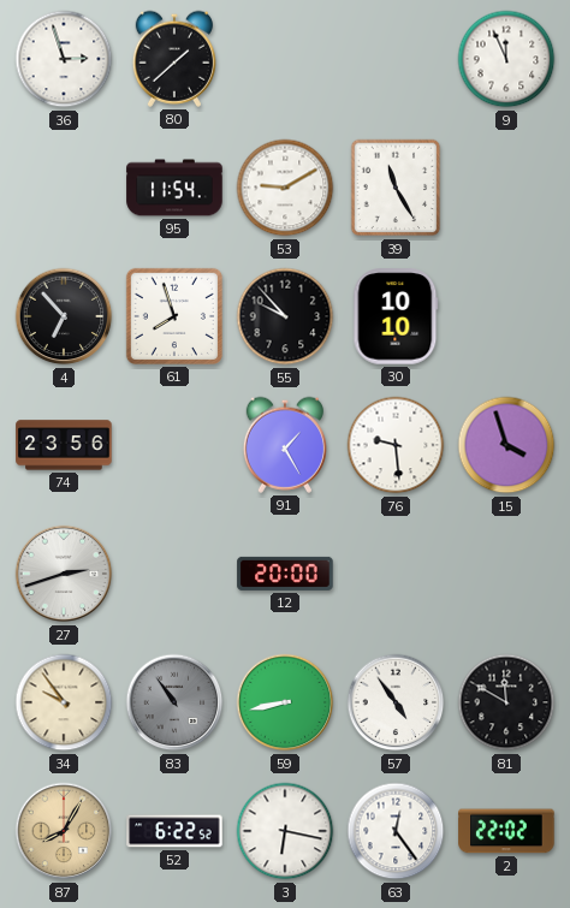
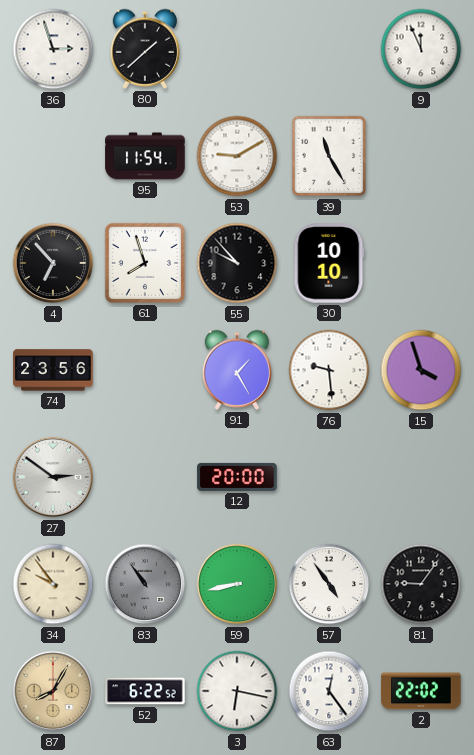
27: 2:42 -> 2:51
81: 11:50 -> 9:06
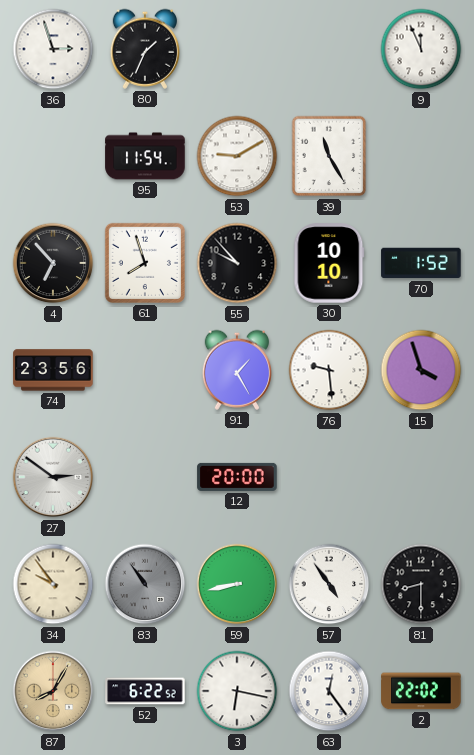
80: 1:38 -> 1:34
70: none -> 1:52
81: 9:06 -> 8:30
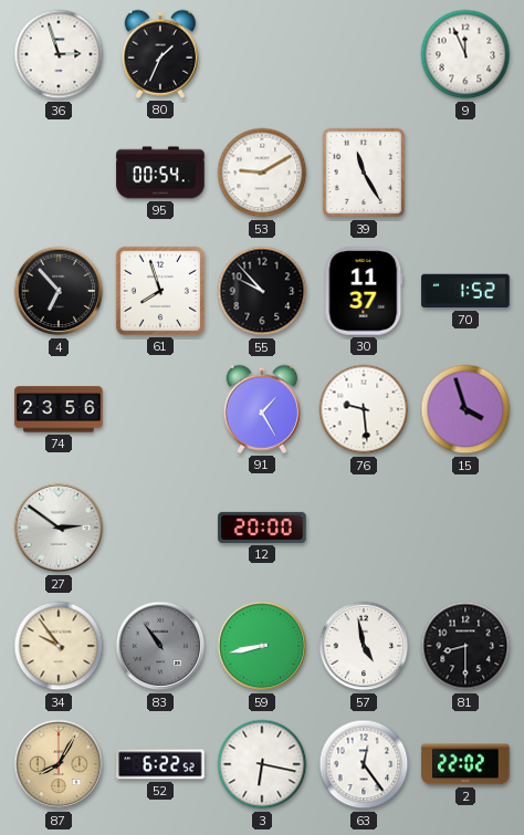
95: 11:54 -> 00:54
30: 10:10 -> 11:37
57: 4:54 -> 4:58
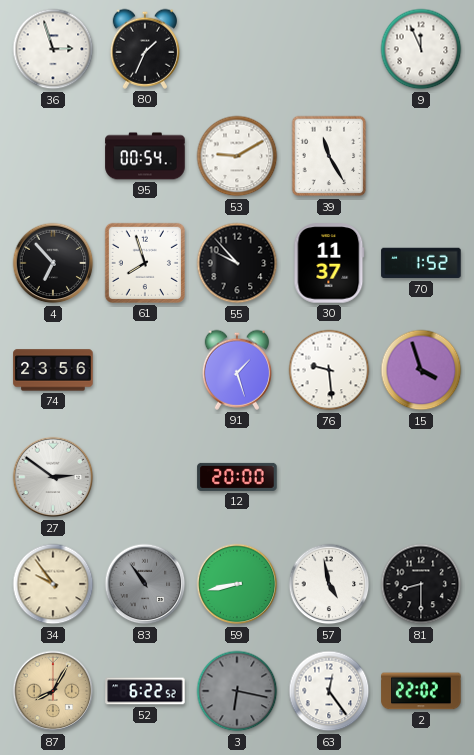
91: 1:25 -> 1:27
3 dial: white -> grey
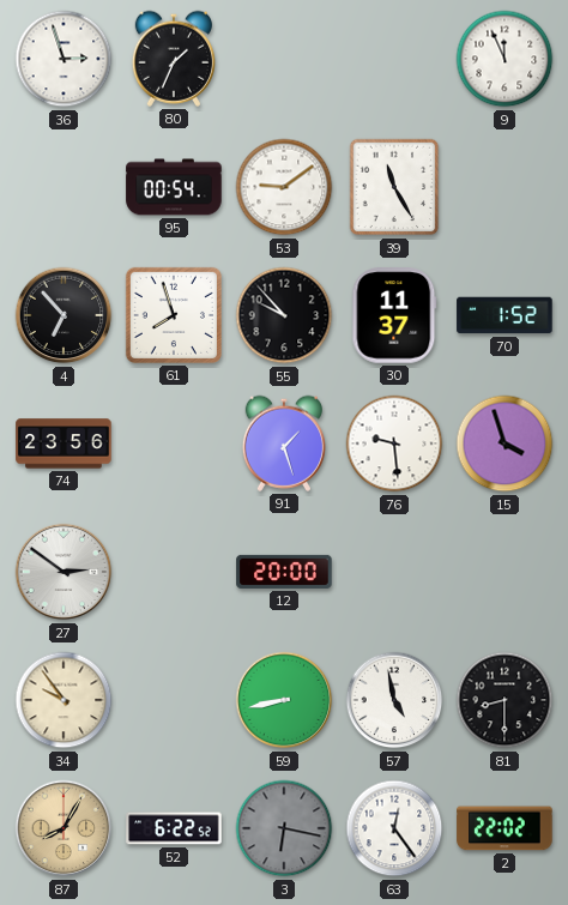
53: 9:10 -> 9:09
83: 10:54 -> none
